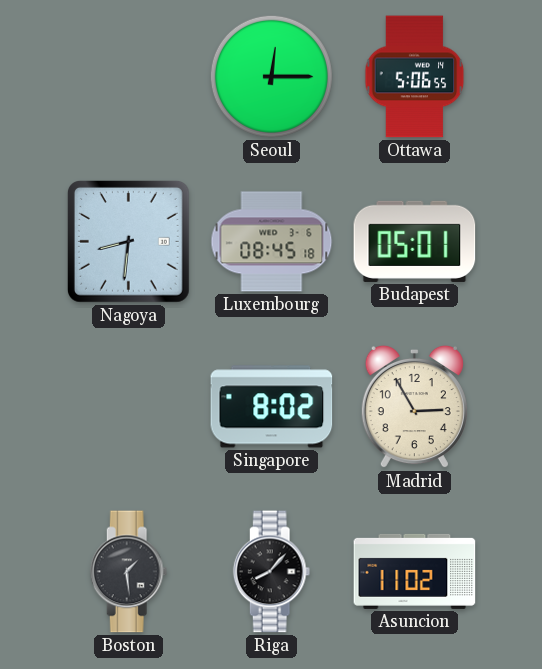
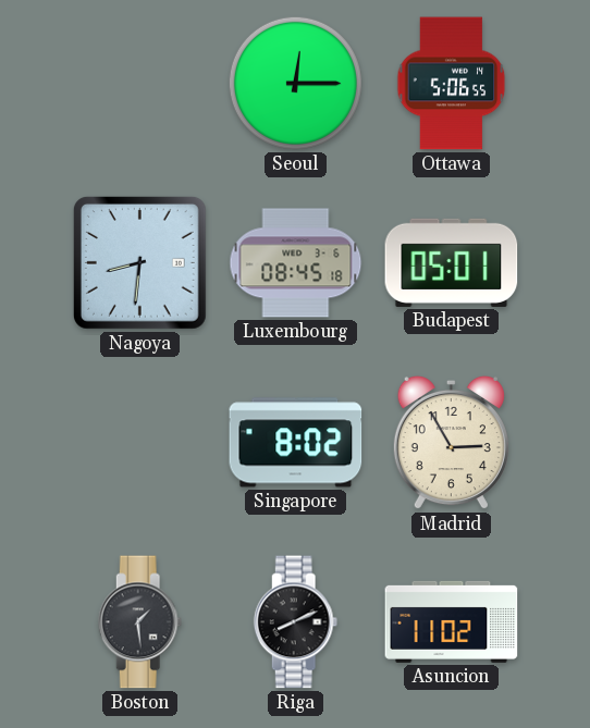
Riga: 8:07 -> 8:11
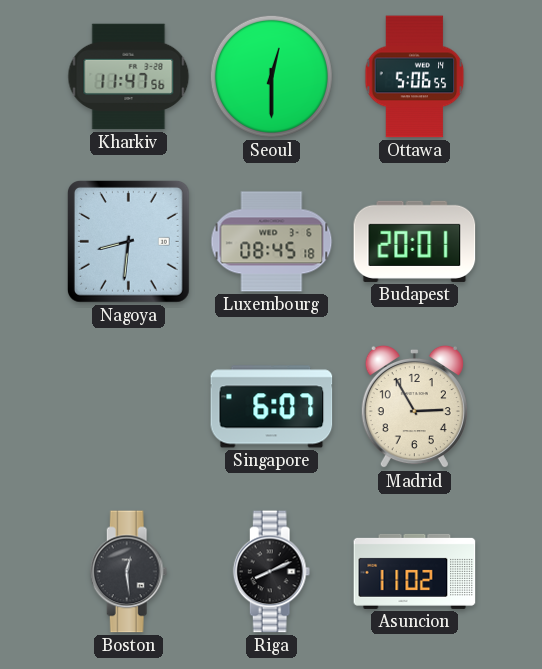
Kharkiv: none -> 11:47
Seoul: 12:15 -> 12:30
Budapest: 05:01 -> 20:01
Singapore: 8:02 -> 6:07
Boston: 1:29 -> 12:29
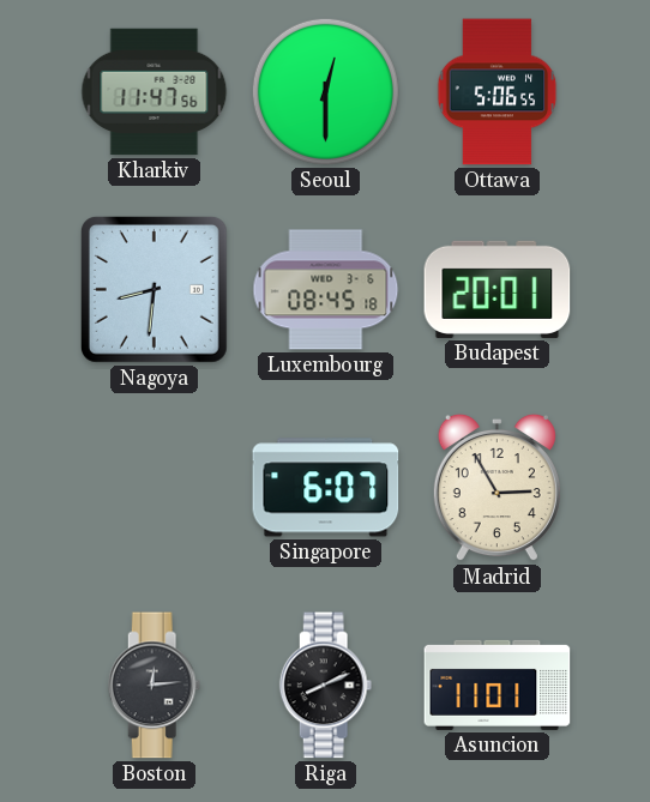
Boston: 12:29 -> 12:14
Asuncion: 11:02 -> 11:01
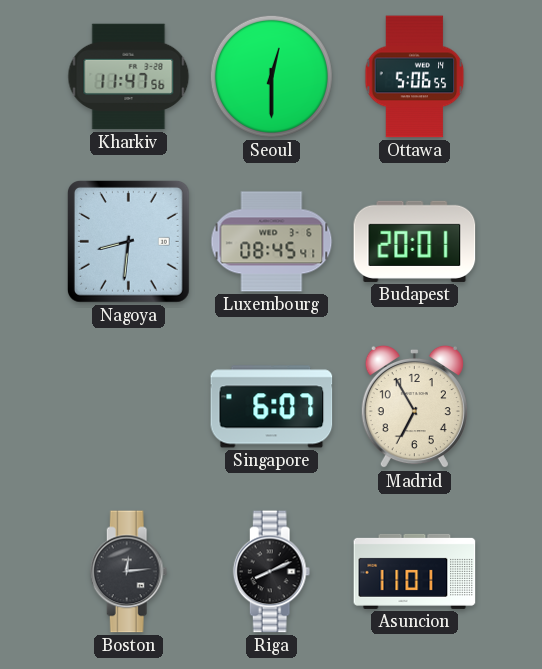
Luxembourg: 08:45:18 -> 08:45:41
Madrid: 2:55 -> 6:55
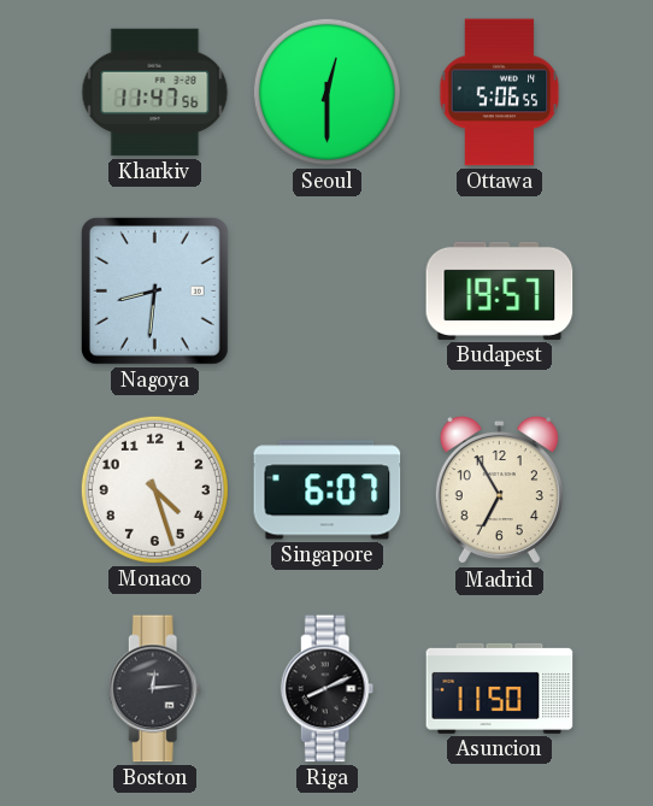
Luxembourg: 08:45 -> none
Budapest: 20:01 -> 19:57
Monaco: none -> 4:27
Asuncion: 11:01 -> 11:50
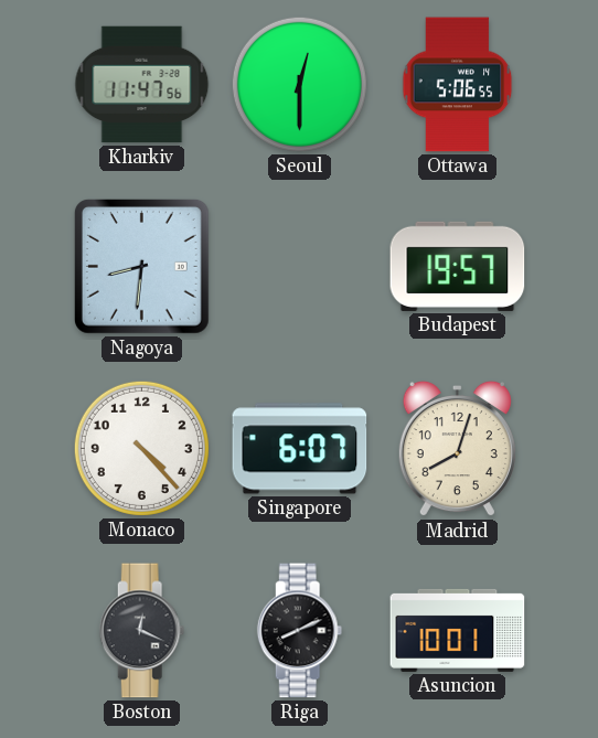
Monaco: 4:27 -> 4:23
Madrid: 6:55 -> 8:03
Boston: 12:14 -> 12:19
Asuncion: 11:50 -> 10:01
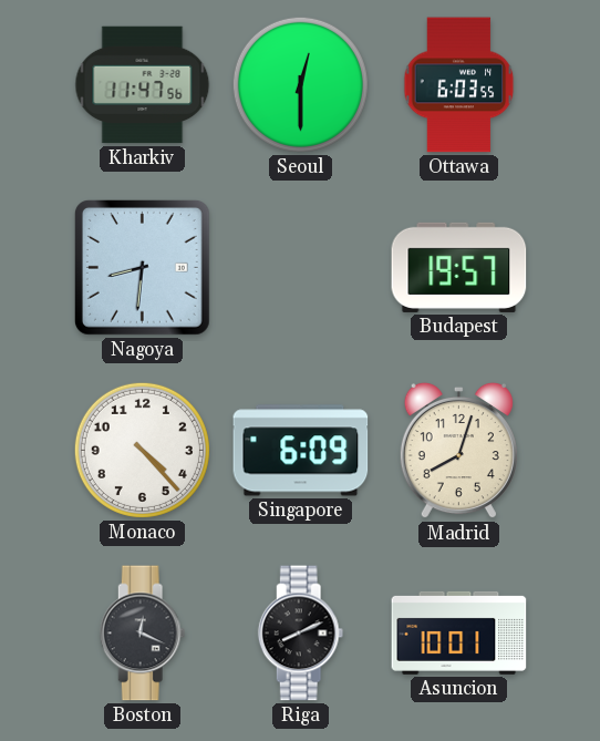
Ottawa: 5:06 -> 6:03
Singapore: 6:07 -> 6:09
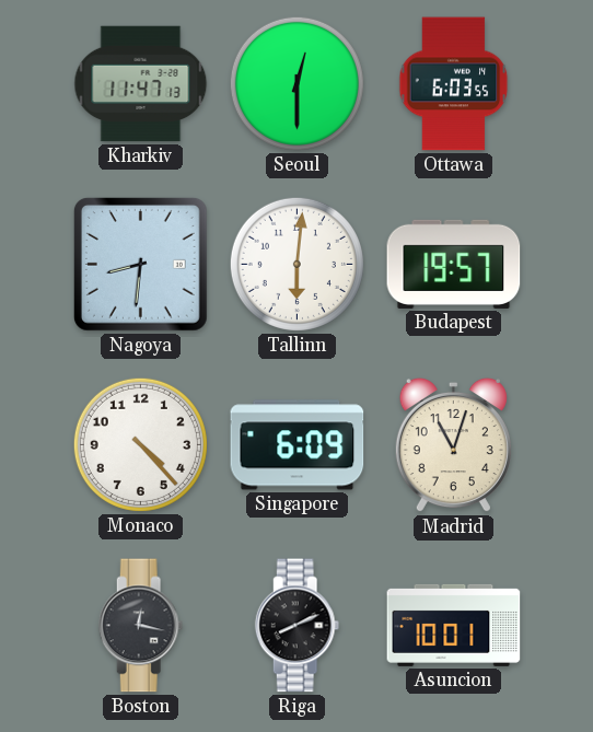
Kharkiv: 11:47:56 -> 11:47:13
Tallinn: none -> 6:01
Madrid: 8:03 -> 11:03
Boston: 12:19 -> 12:17
